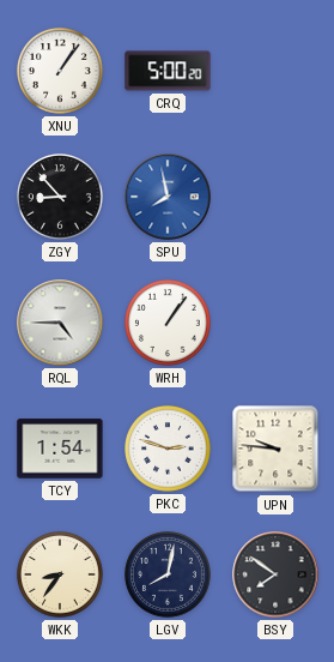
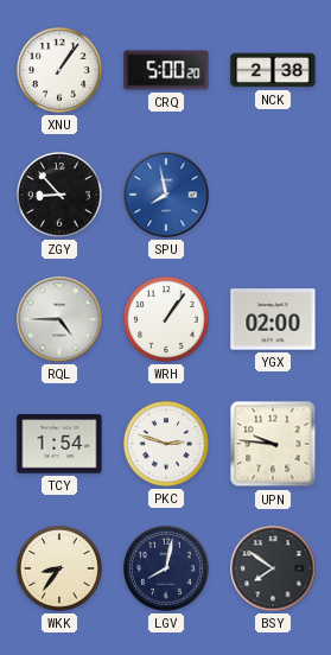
NCK: none -> 2:38
YGX: none -> 02:00
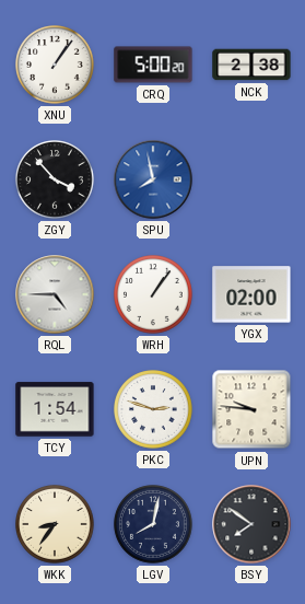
ZGY: 8:53 -> 3:53
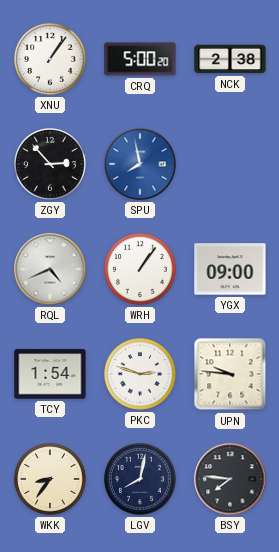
ZGY: 3:53 -> 2:53
RQL: 4:45 -> 4:41
YGX: 02:00 -> 09:00
BSY: 7:51 -> 7:46
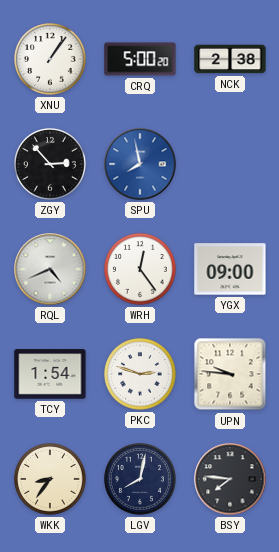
WRH: 1:06 -> 12:24
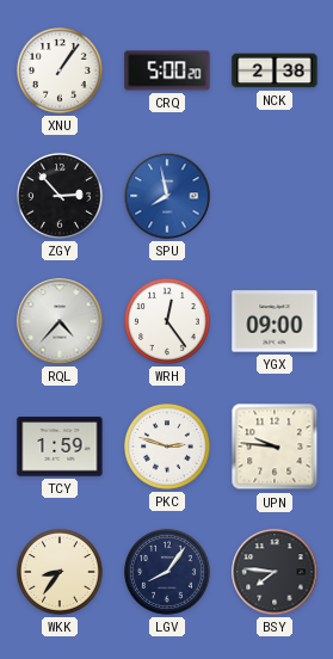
RQL: 4:41 -> 4:37
TCY: 1:54 -> 1:59
LGV: 8:02 -> 8:06
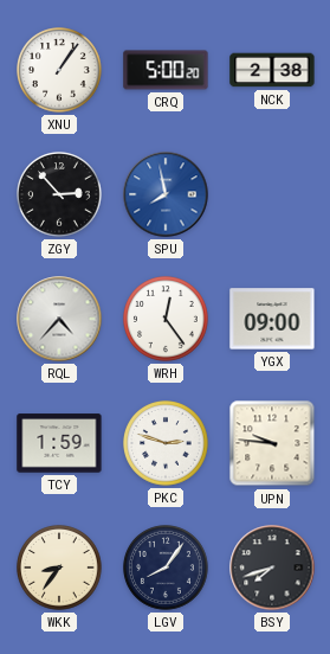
BSY: 7:46 -> 7:42
